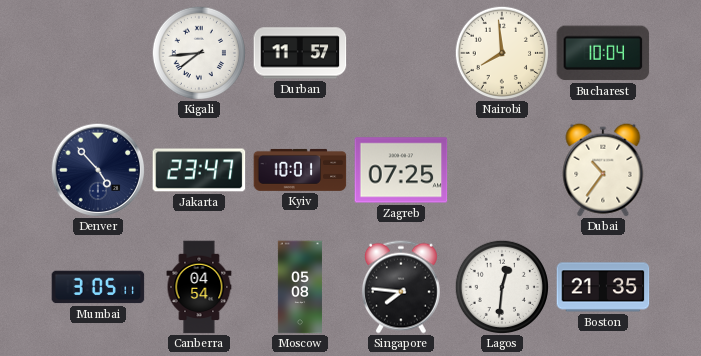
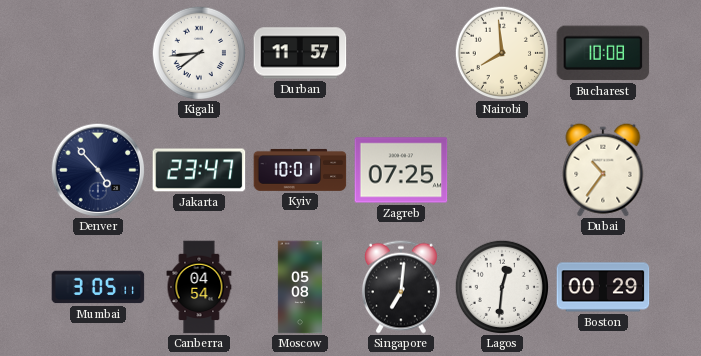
Bucharest: 10:04 -> 10:08
Singapore: 7:46 -> 7:01
Boston: 21:35 -> 00:29
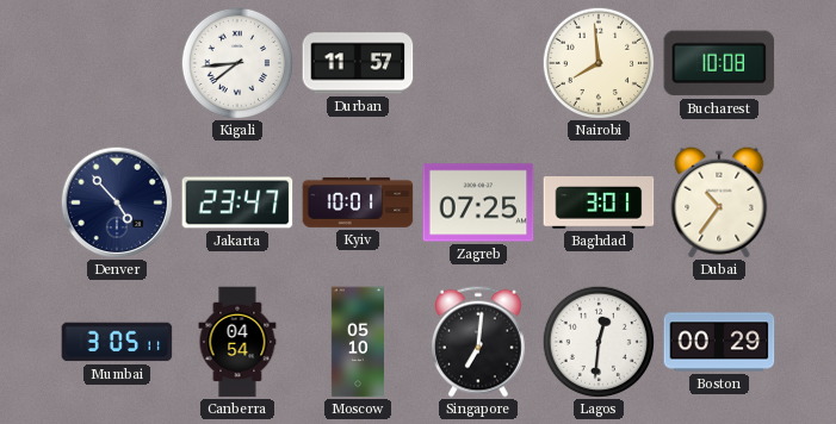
Baghdad: none -> 3:01
Moscow: 05:08 -> 05:10
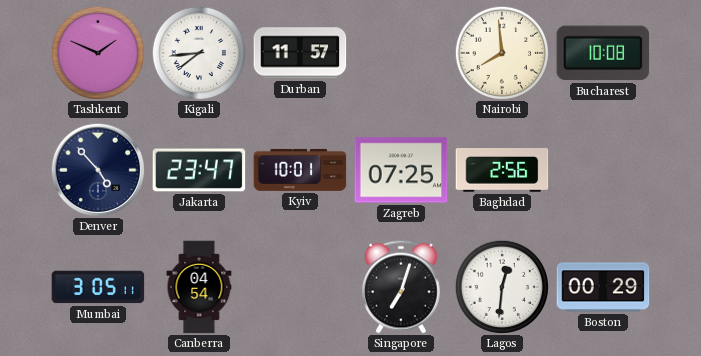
Tashkent: none -> 1:49
Baghdad: 3:01 -> 2:56
Dubai: 10:36 -> none
Moscow: 05:10 -> none
Singapore: 7:01 -> 7:03
